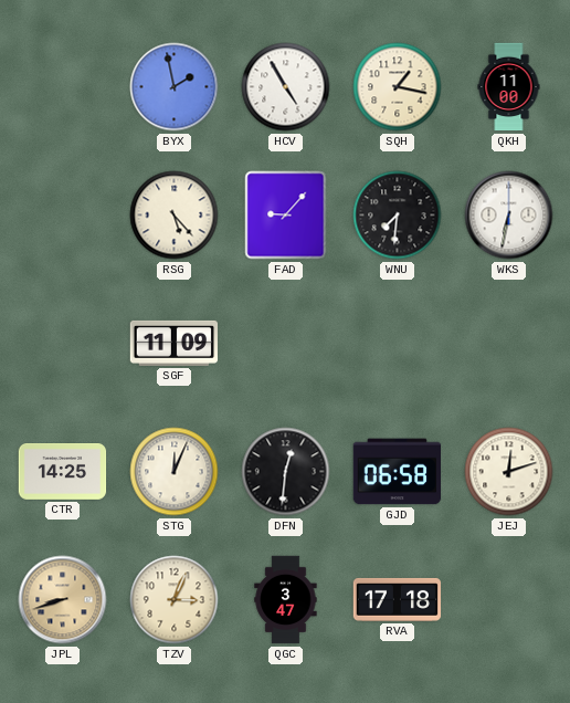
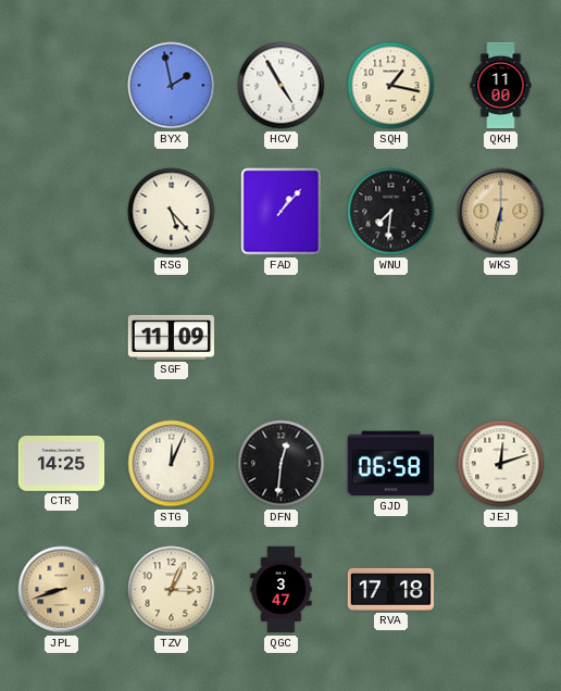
FAD: 9:07 -> 1:07
WKS dial: white -> champagne
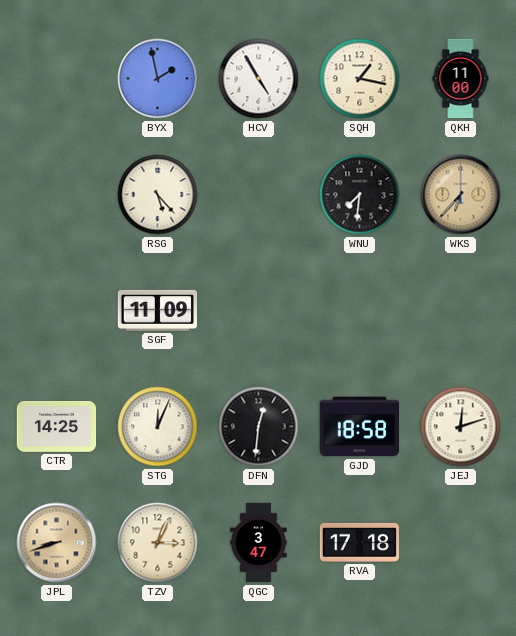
FAD: 1:07 -> none
WKS: 6:32 -> 6:37
GJD: 06:58 -> 18:58
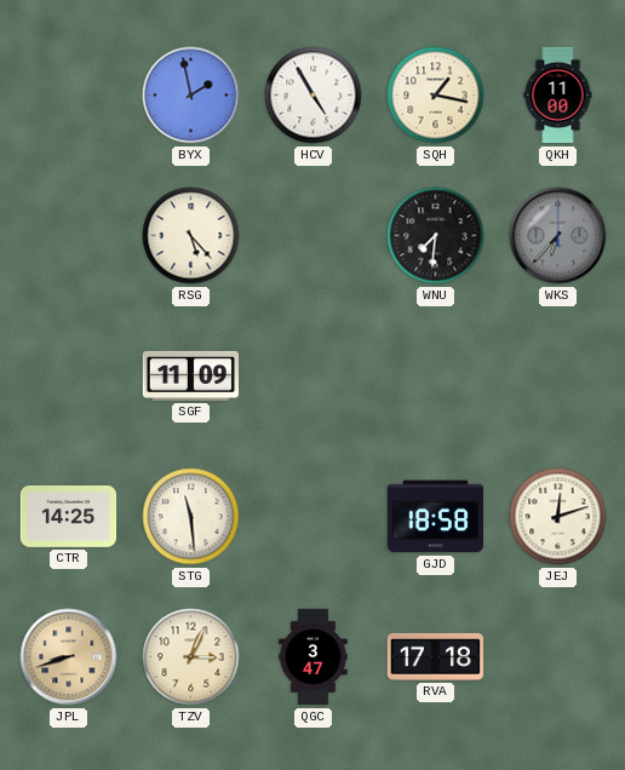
WKS dial: champagne -> grey
STG: 12:04 -> 11:29
DFN: 12:31 -> none
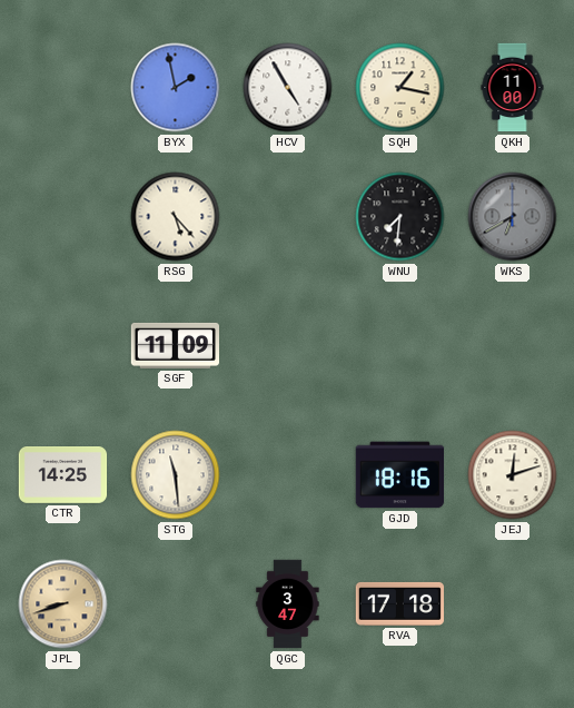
WKS: 6:37 -> 6:40
GJD: 18:58 -> 18:16
TZV: 3:04 -> none
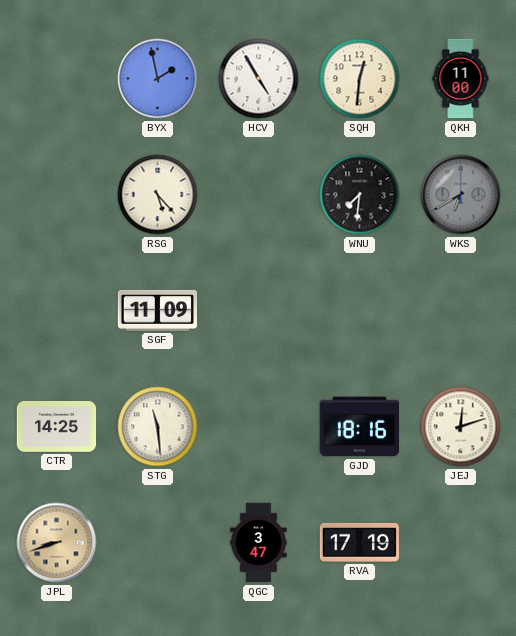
SQH: 1:17 -> 12:31
RVA: 17:18 -> 17:19
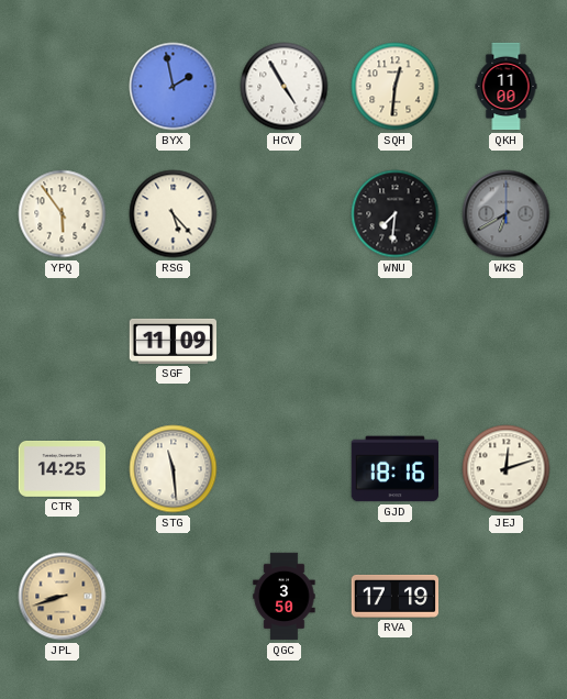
YPQ: none -> 5:54
QGC: 3:47 -> 3:50
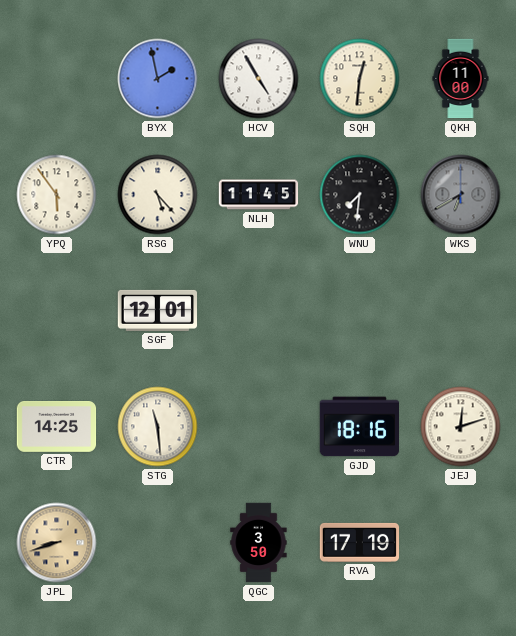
NLH: none -> 11:45
SGF: 11:09 -> 12:01
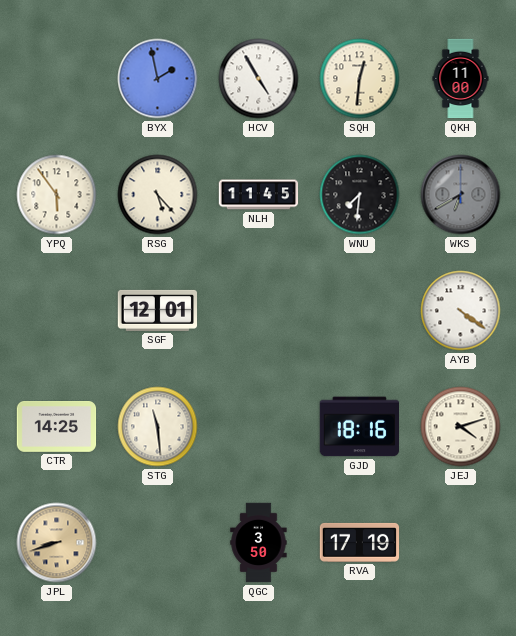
AYB: none -> 4:21
JEJ: 12:12 -> 4:12
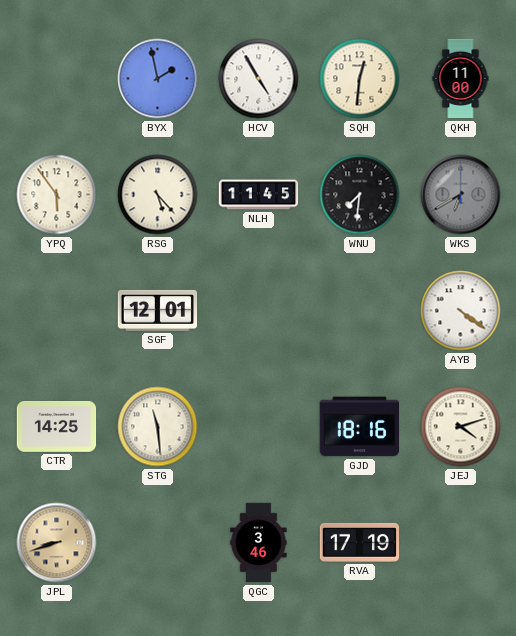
QGC: 3:50 -> 3:46
